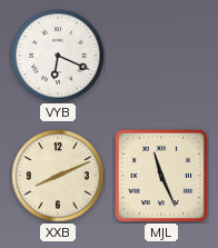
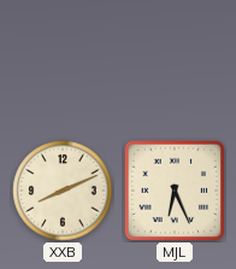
VYB: 6:19 -> none
MJL: 11:26 -> 6:26
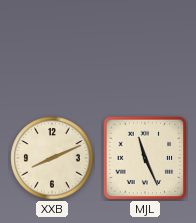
MJL: 6:26 -> 11:26
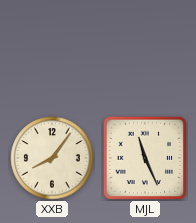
XXB: 8:11 -> 8:06
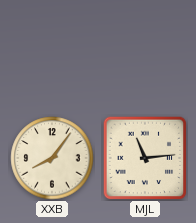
MJL: 11:26 -> 11:14
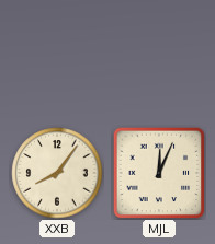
MJL: 11:14 -> 12:04
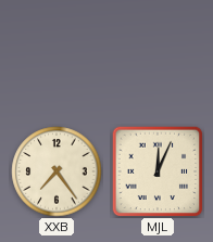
XXB: 8:06 -> 7:24
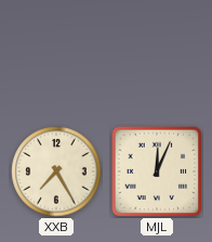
XXB: 7:24 -> 7:25
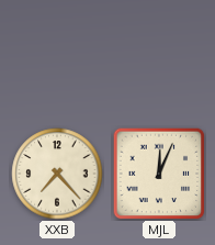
XXB: 7:25 -> 7:23
